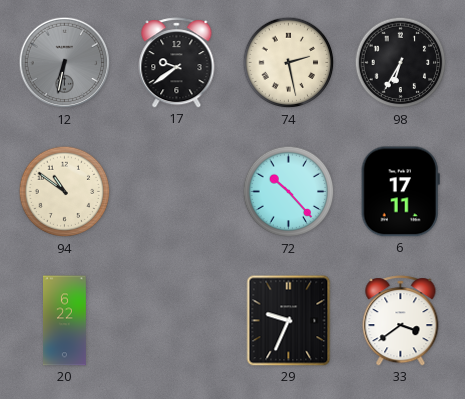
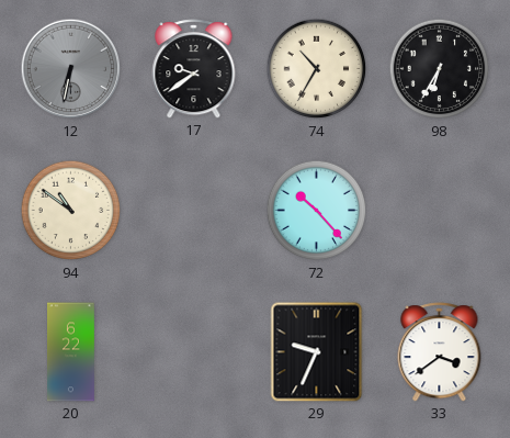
74: 2:28 -> 10:35
6: 17:11 -> none
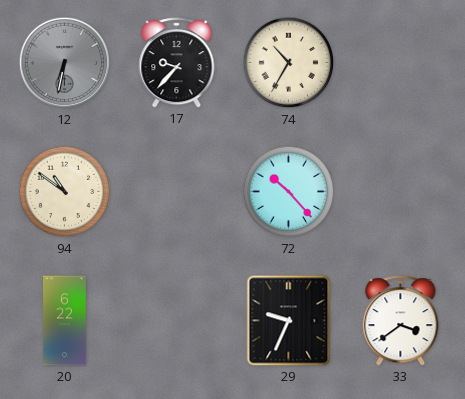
17: 9:39 -> 9:37
98: 6:35 -> none
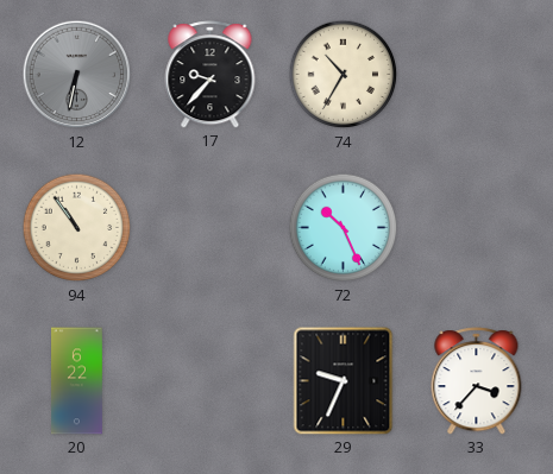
94: 10:51 -> 10:54
72: 10:23 -> 10:26
33: 3:39 -> 3:37
